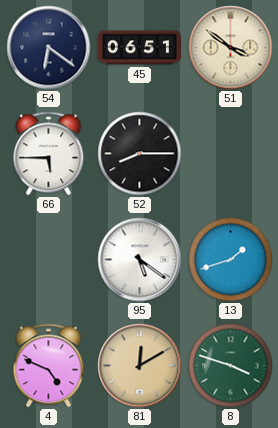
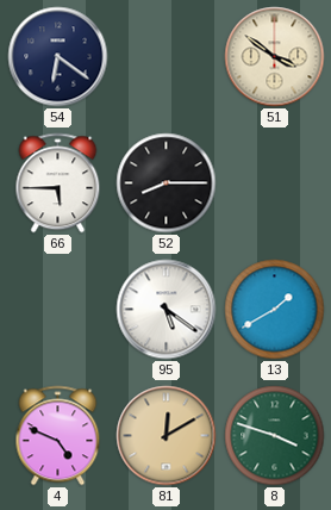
45: 06:51 -> none
13: 1:42 -> 1:40
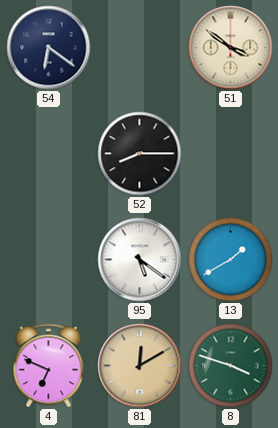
66: 5:45 -> none
4: 4:49 -> 6:49
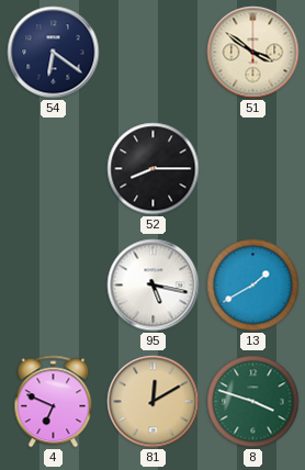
95: 5:21 -> 5:17
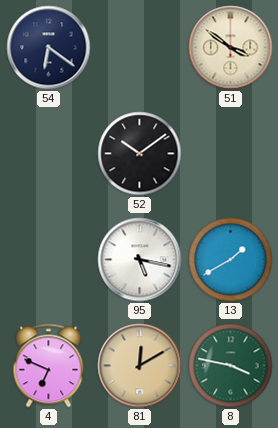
52: 8:15 -> 10:09
8: 3:48 -> 3:47
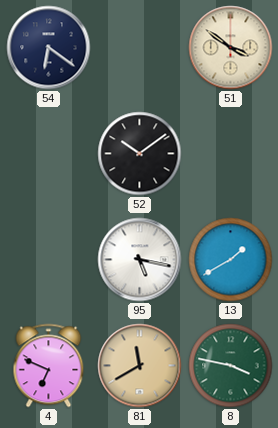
81: 12:10 -> 11:40
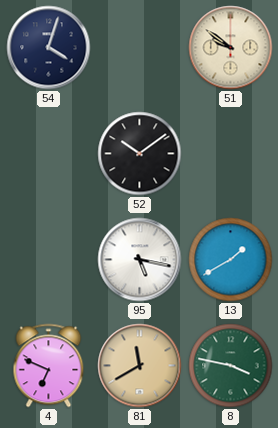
54: 6:21 -> 4:03
51: 3:51 -> 9:51
